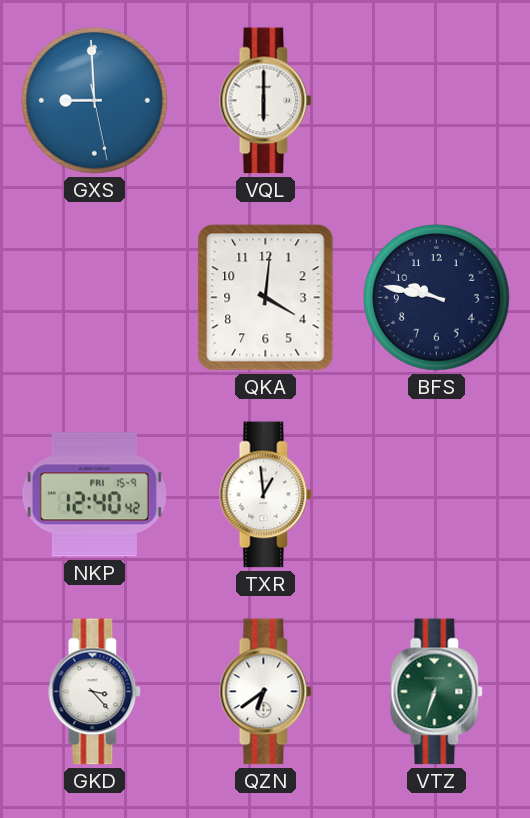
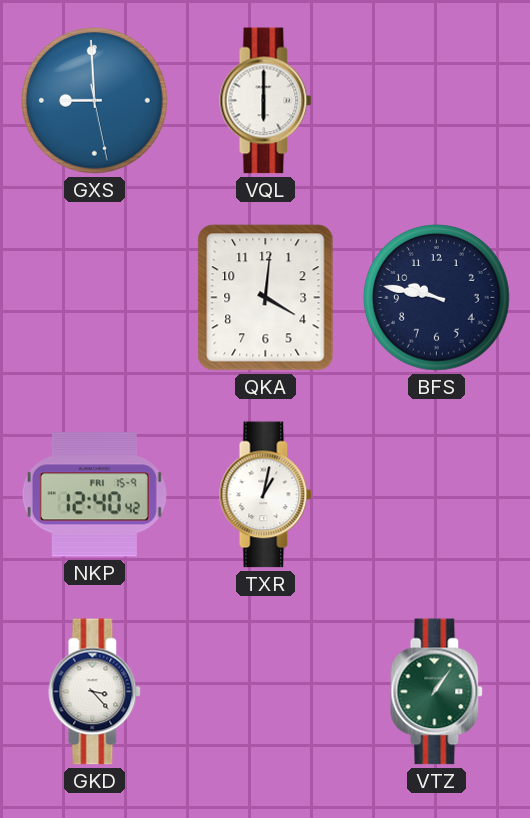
TXR: 12:59 -> 1:02
QZN: 6:39 -> none
VTZ: 6:33 -> 1:06
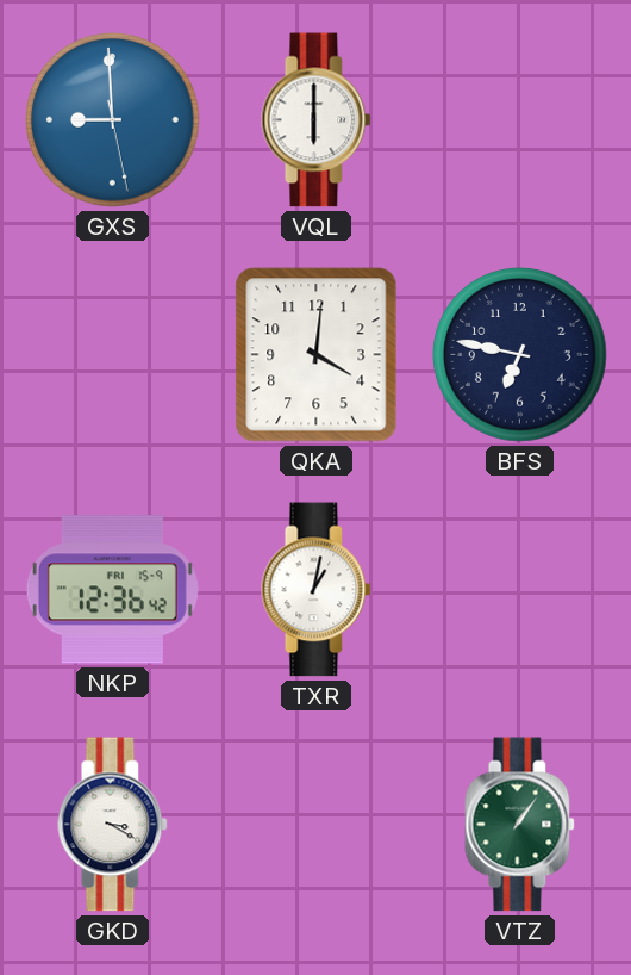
BFS: 9:47 -> 6:47
NKP: 12:40 -> 12:36
GKD: 3:23 -> 3:20
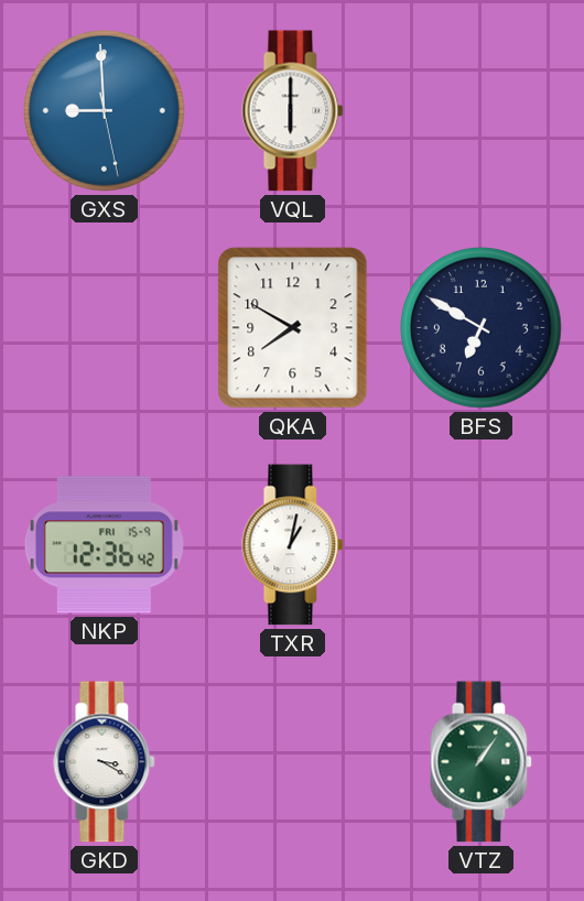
QKA: 4:01 -> 7:50
BFS: 6:47 -> 6:50
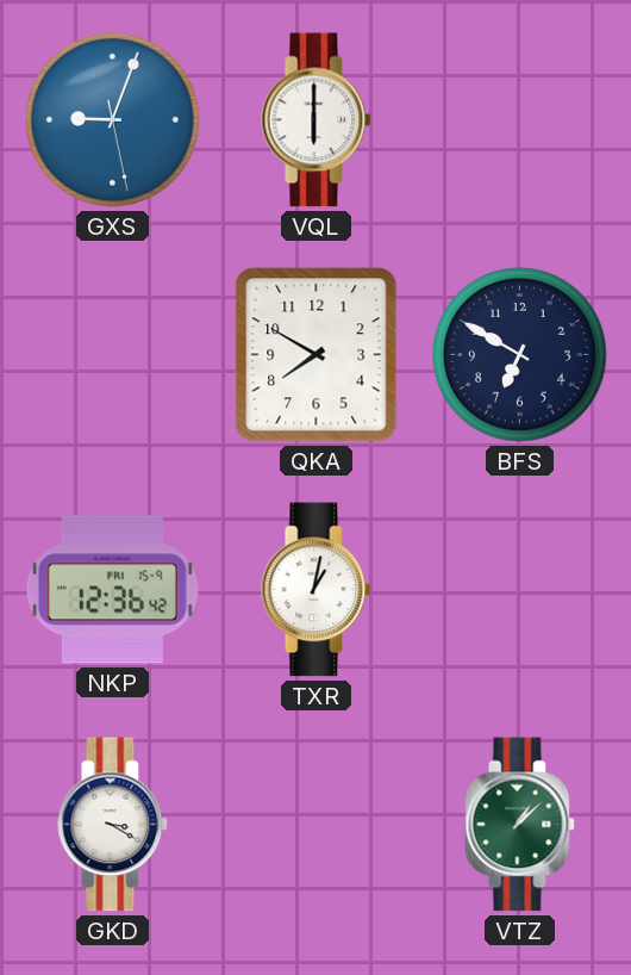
GXS: 8:59 -> 9:03
VTZ: 1:06 -> 1:08
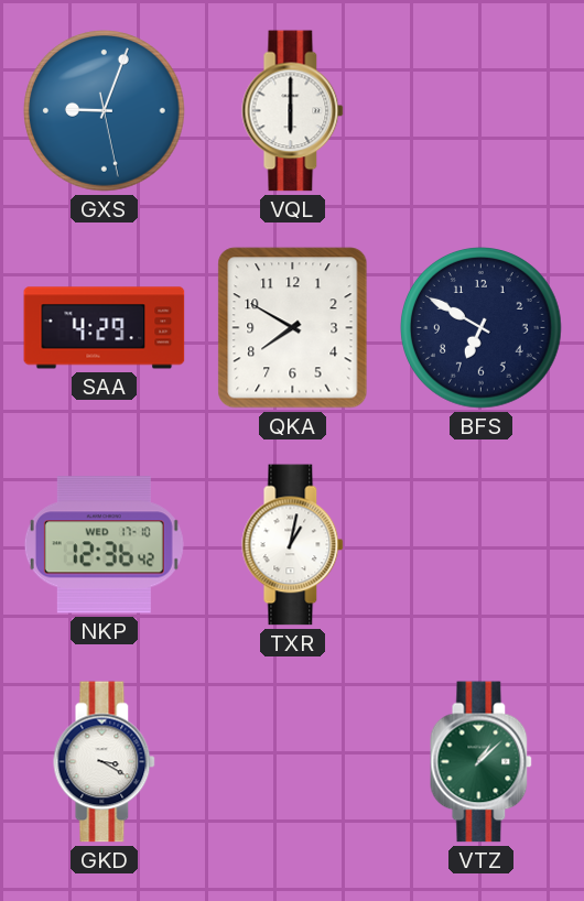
SAA: none -> 4:29
NKP date: FRI 15-9 -> WED 17-10
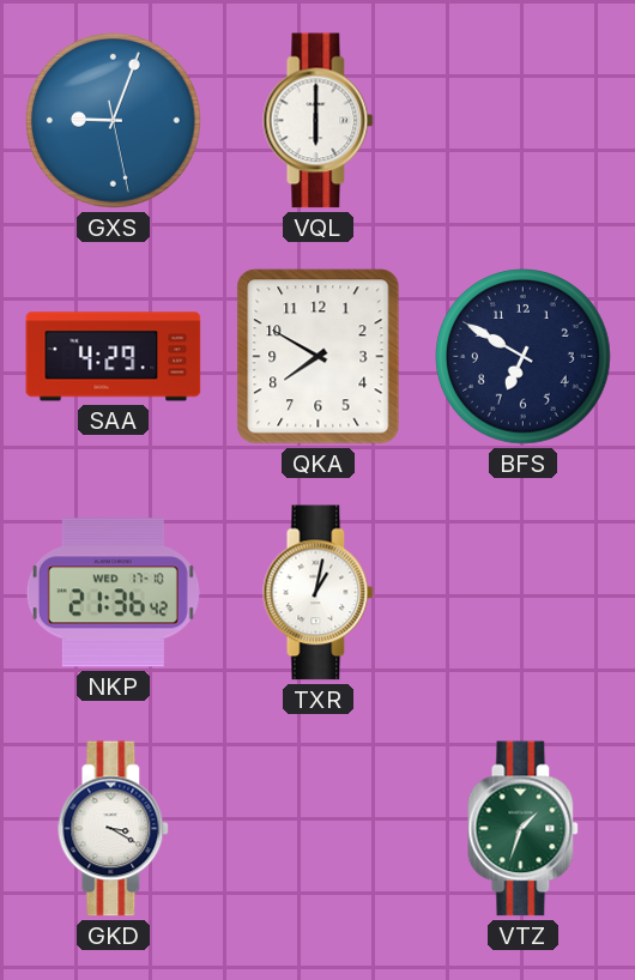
NKP: 12:36 -> 21:36
VTZ: 1:08 -> 1:33
